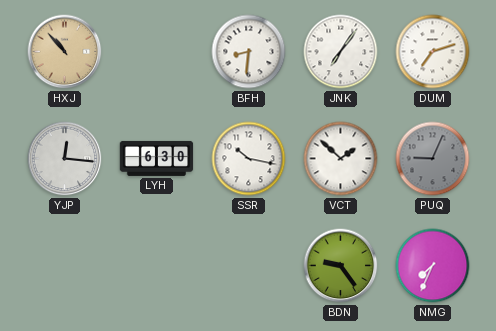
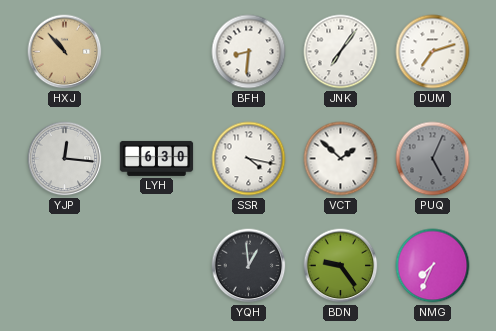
SSR: 10:17 -> 4:17
PUQ: 9:04 -> 5:04
YQH: none -> 12:59
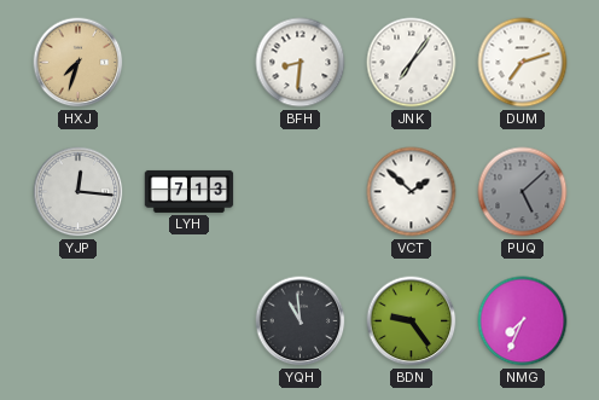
HXJ: 10:53 -> 7:33
LYH: 6:30 -> 7:13
SSR: 4:17 -> none
PUQ: 5:04 -> 5:08
YQH: 12:59 -> 10:59
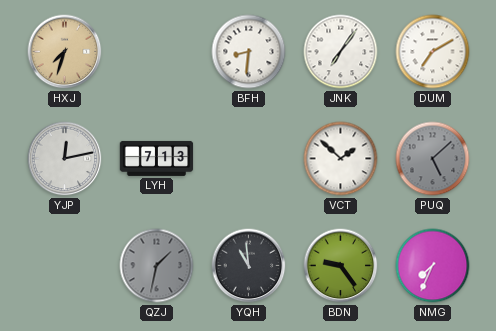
DUM: 7:12 -> 7:10
YJP: 12:16 -> 12:13
QZJ: none -> 1:32
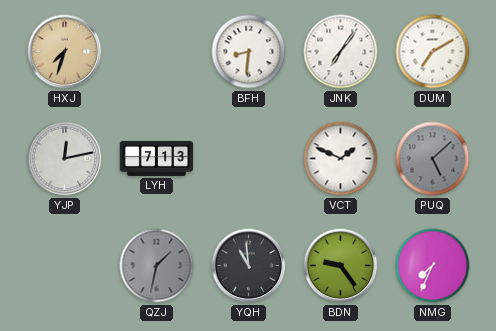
VCT: 1:52 -> 1:49
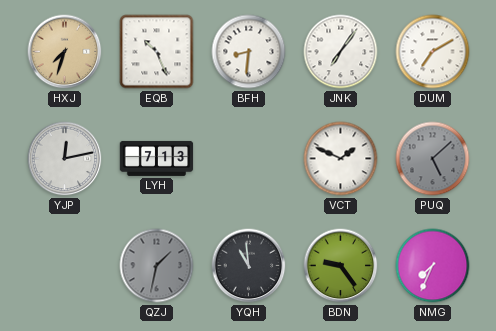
EQB: none -> 10:26
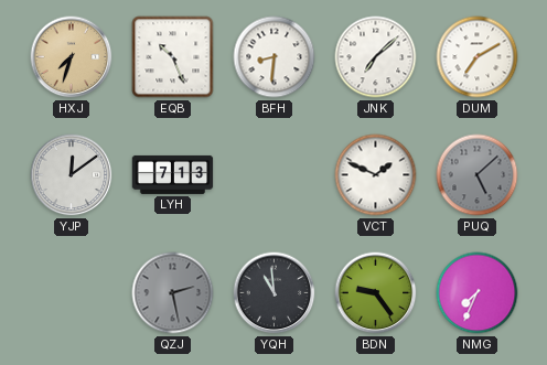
JNK: 7:06 -> 7:08
YJP: 12:13 -> 12:09
QZJ: 1:32 -> 2:28
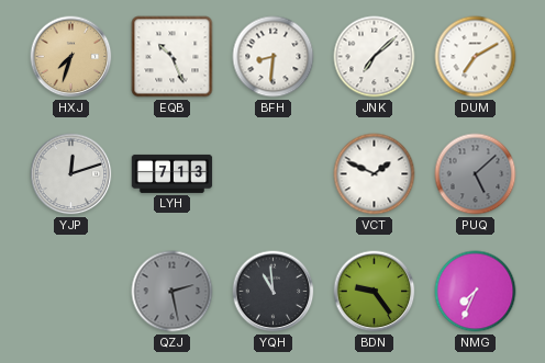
YJP: 12:09 -> 12:12
